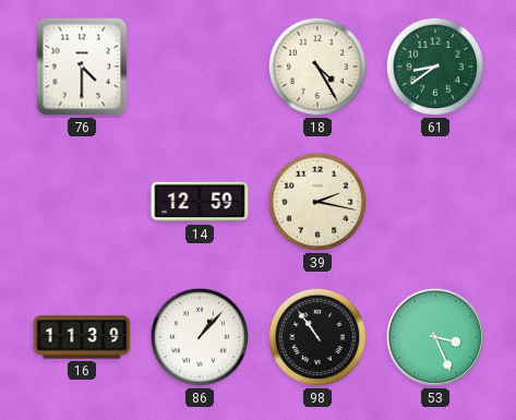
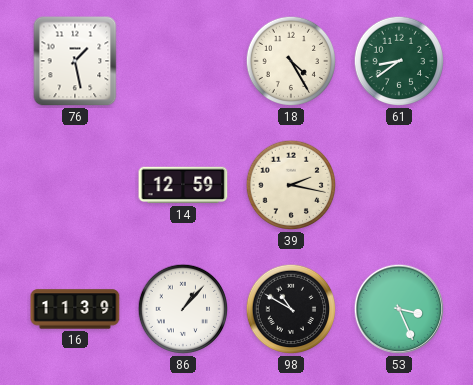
76: 4:30 -> 1:28
98: 10:54 -> 10:50
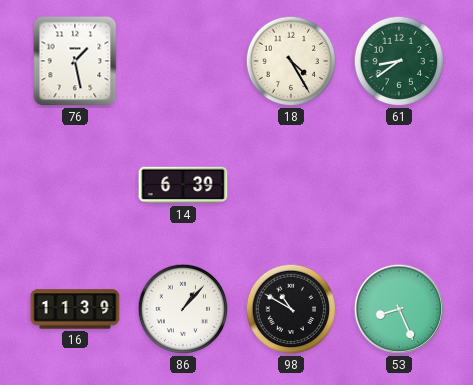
14: 12:59 -> 6:39
39: 2:17 -> none
53: 3:26 -> 8:26
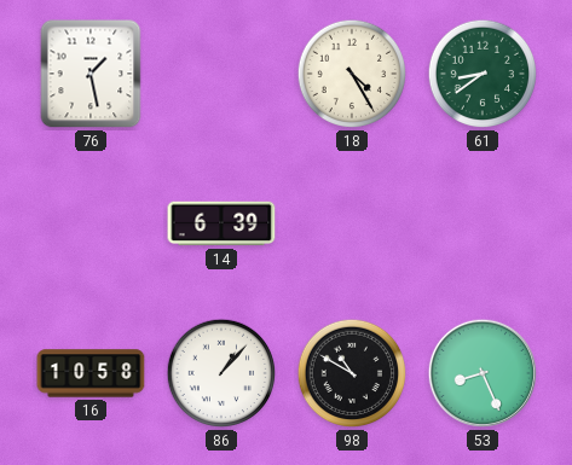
16: 11:39 -> 10:58
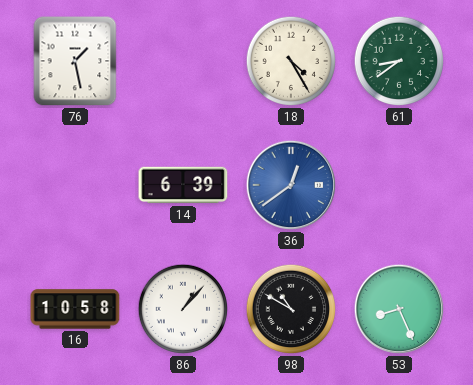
36: none -> 12:39
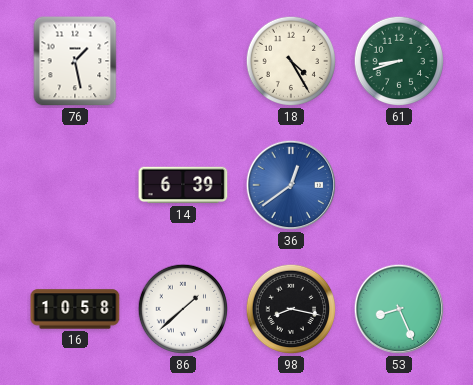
61: 8:39 -> 8:42
86: 1:07 -> 1:38
98: 10:50 -> 8:17
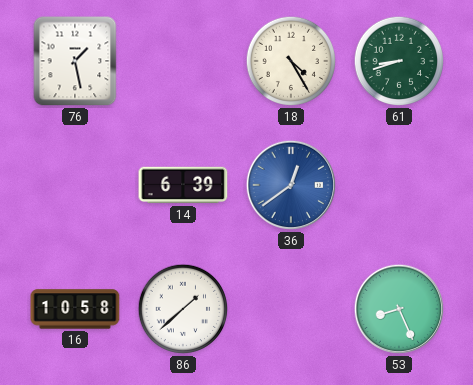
98: 8:17 -> none
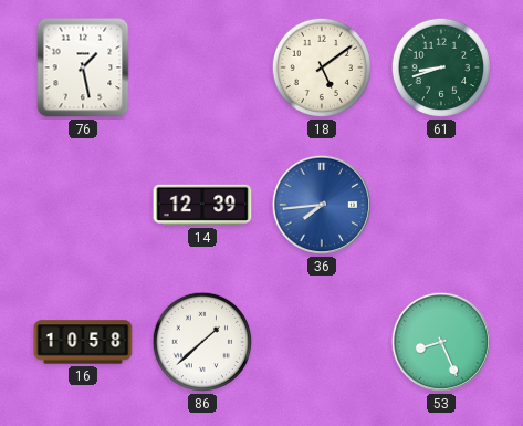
18: 4:25 -> 5:09
14: 6:39 -> 12:39
36: 12:39 -> 7:44
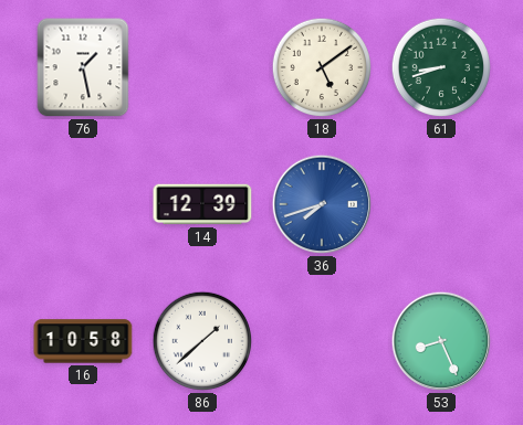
36: 7:44 -> 7:42
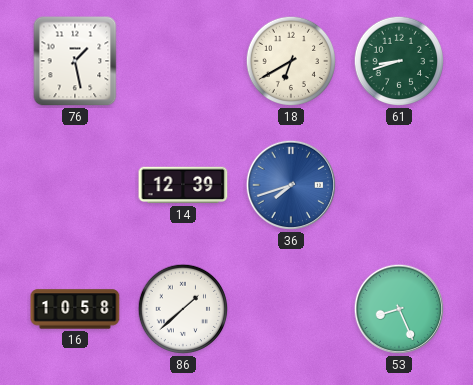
18: 5:09 -> 6:40
